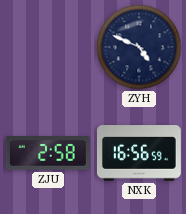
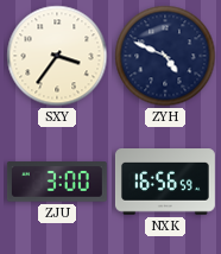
SXY: none -> 3:36
ZJU: 2:58 -> 3:00
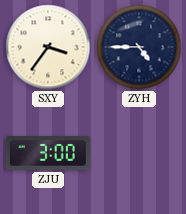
ZYH: 4:49 -> 4:45
NXK: 16:56 -> none
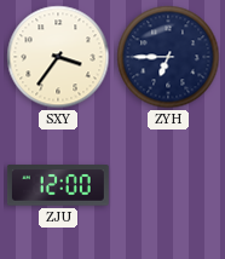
ZYH: 4:45 -> 6:45
ZJU: 3:00 -> 12:00
